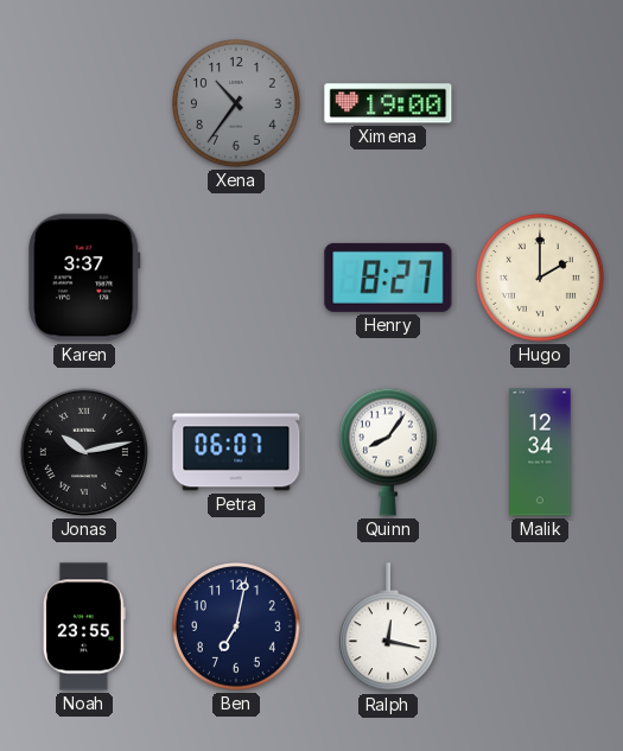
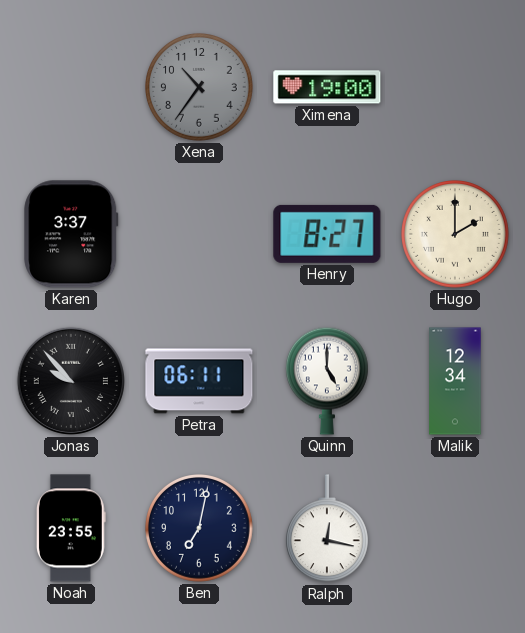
Jonas: 10:13 -> 9:53
Petra: 06:07 -> 06:11
Quinn: 8:06 -> 5:00
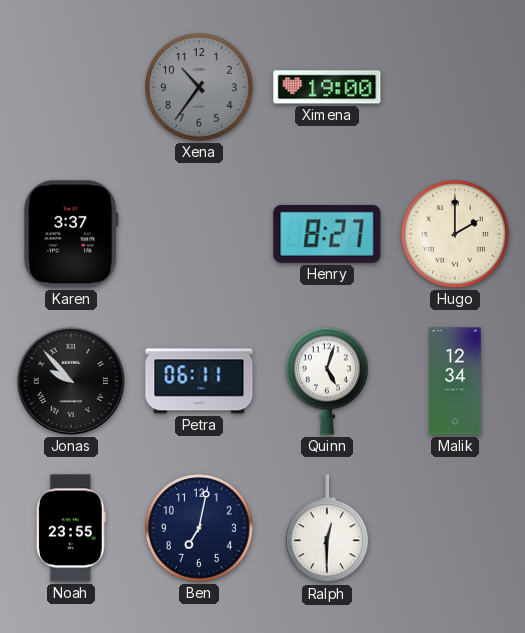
Quinn: 5:00 -> 5:03
Ralph: 12:17 -> 12:30
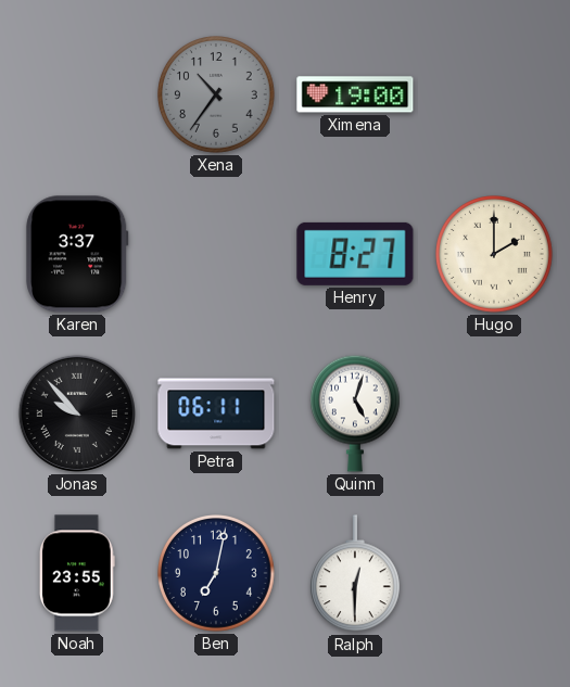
Malik: 12:34 -> none
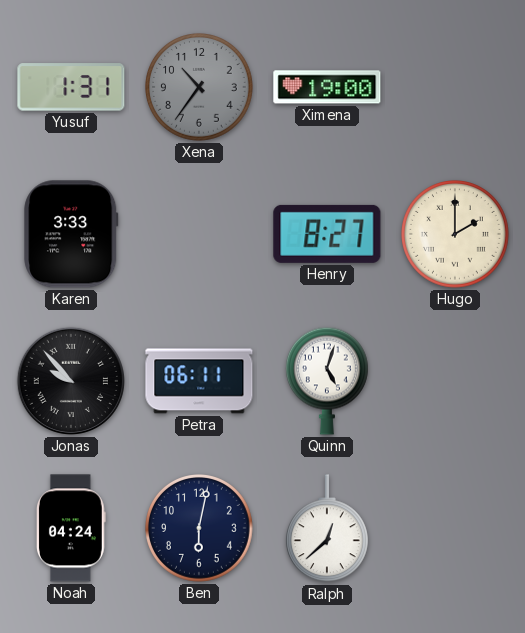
Yusuf: none -> 1:31
Karen: 3:37 -> 3:33
Noah: 23:55 -> 04:24
Ben: 7:02 -> 6:02
Ralph: 12:30 -> 12:38
